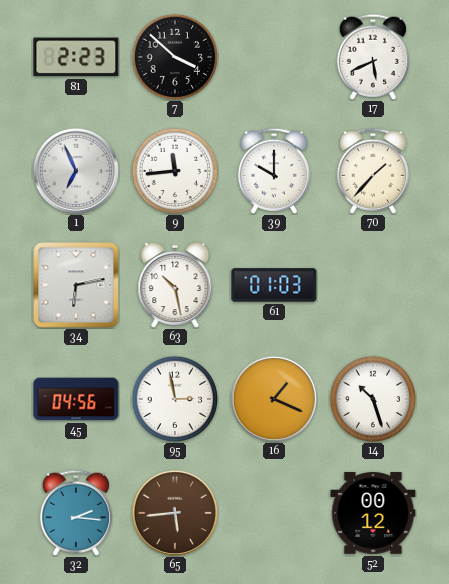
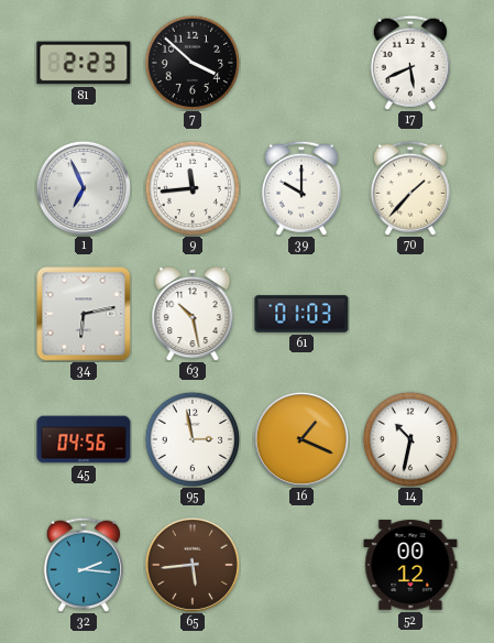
14: 10:27 -> 10:32
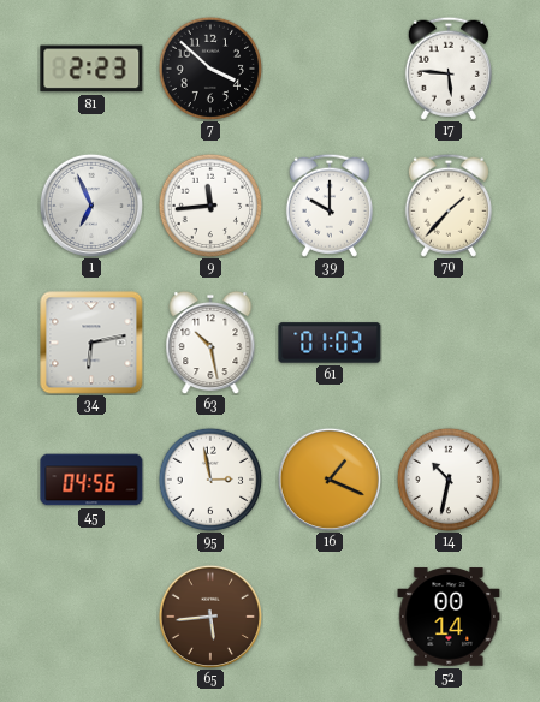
17: 5:41 -> 5:46
32: 2:16 -> none
52: 00:12 -> 00:14
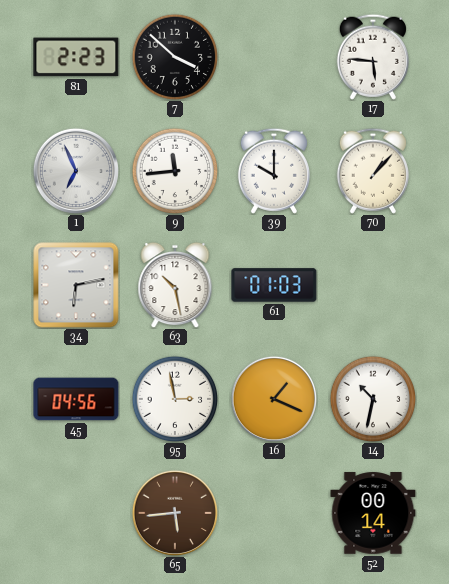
70: 1:37 -> 1:07
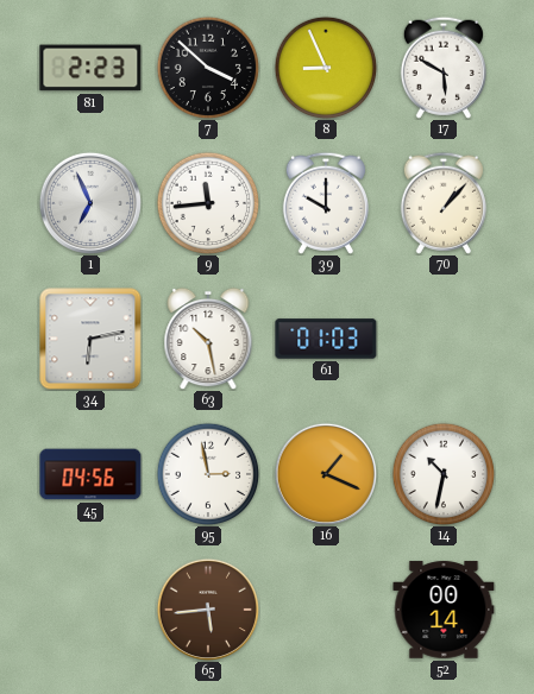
8: none -> 8:56
17: 5:46 -> 5:50
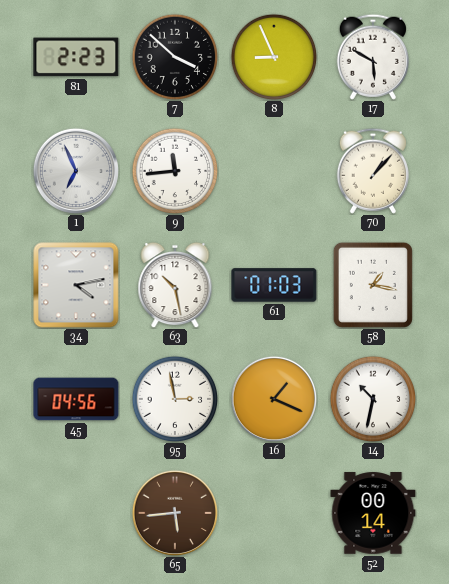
39: 10:00 -> none
34: 6:13 -> 4:13
58: none -> 1:17
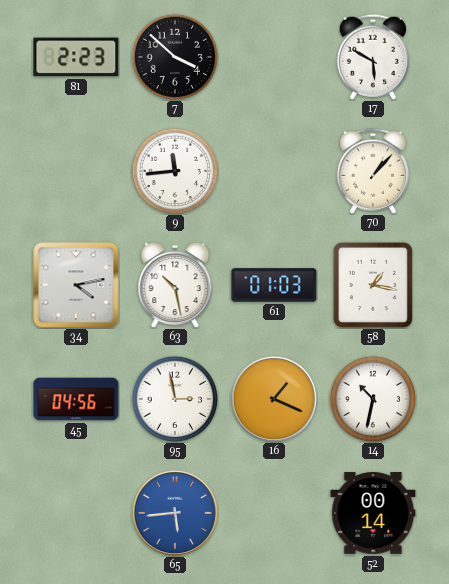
8: 8:56 -> none
1: 6:56 -> none
65 dial: brown -> blue
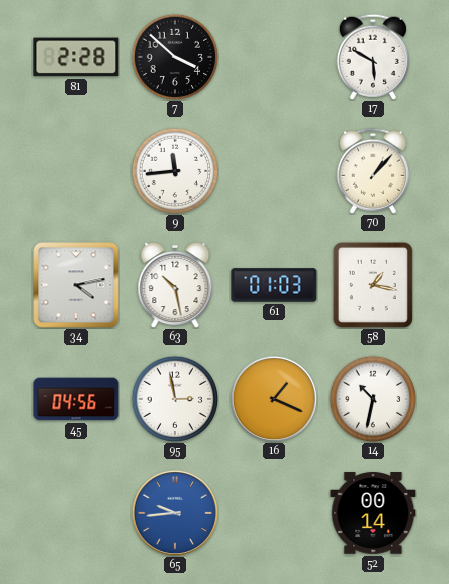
81: 2:23 -> 2:28
65: 5:44 -> 9:44
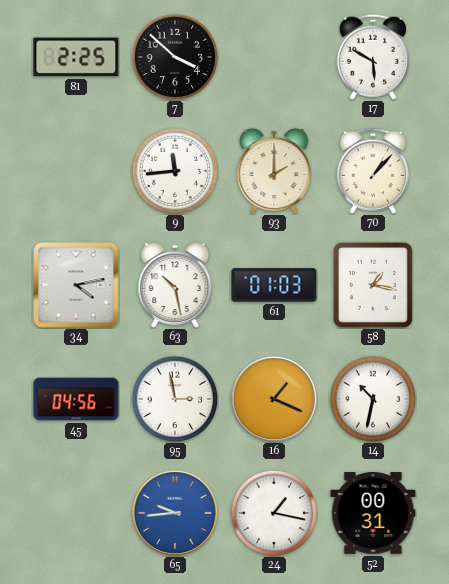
81: 2:28 -> 2:25
93: none -> 2:00
24: none -> 1:17
52: 00:14 -> 00:31
